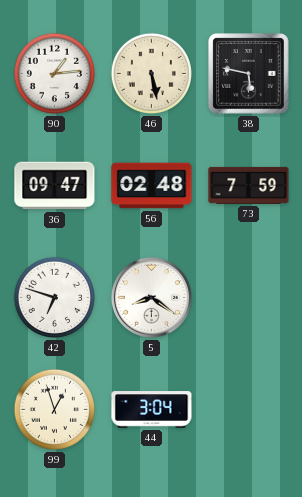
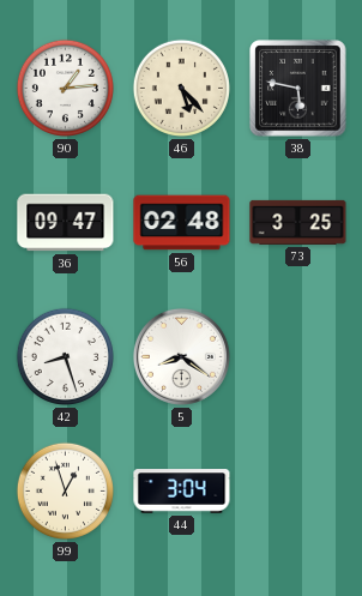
46: 5:28 -> 5:23
73: 7:59 -> 3:25
42: 6:48 -> 8:27
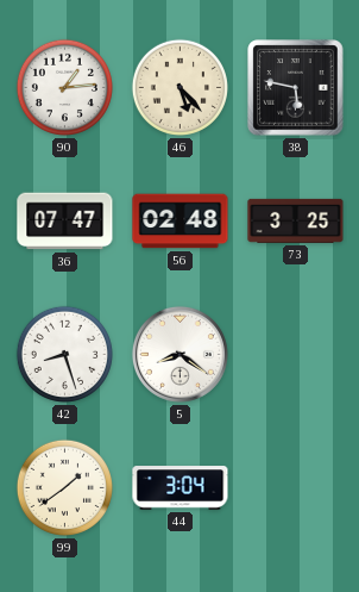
36: 09:47 -> 07:47
99: 12:57 -> 1:39
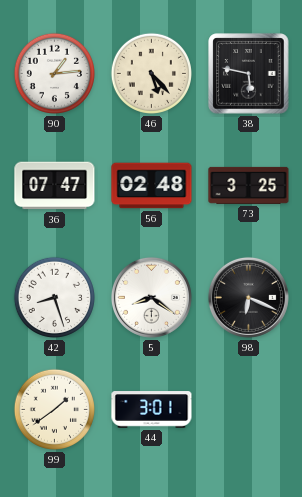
98: none -> 6:19
44: 3:04 -> 3:01
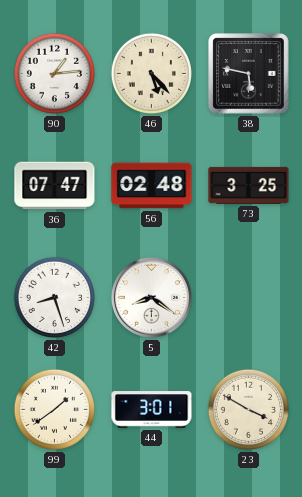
98: 6:19 -> none
23: none -> 3:50
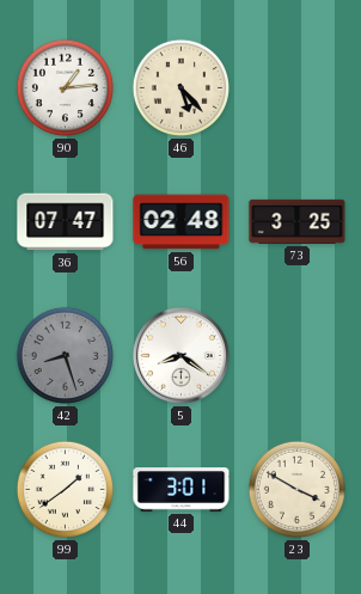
38: 5:47 -> none
42 dial: white -> grey
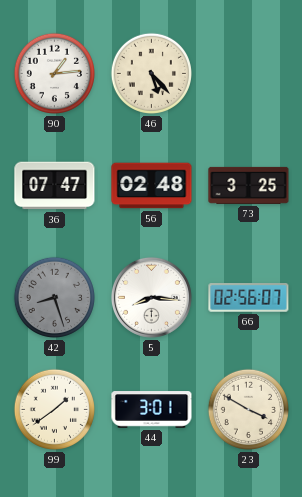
5: 8:21 -> 8:16
66: none -> 02:56
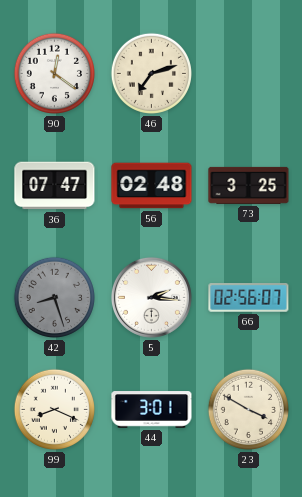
90: 1:14 -> 12:21
46: 5:23 -> 7:12
5: 8:16 -> 2:16
99: 1:39 -> 8:19
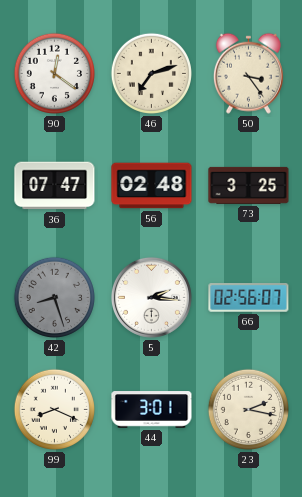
50: none -> 3:24
23: 3:50 -> 2:17
